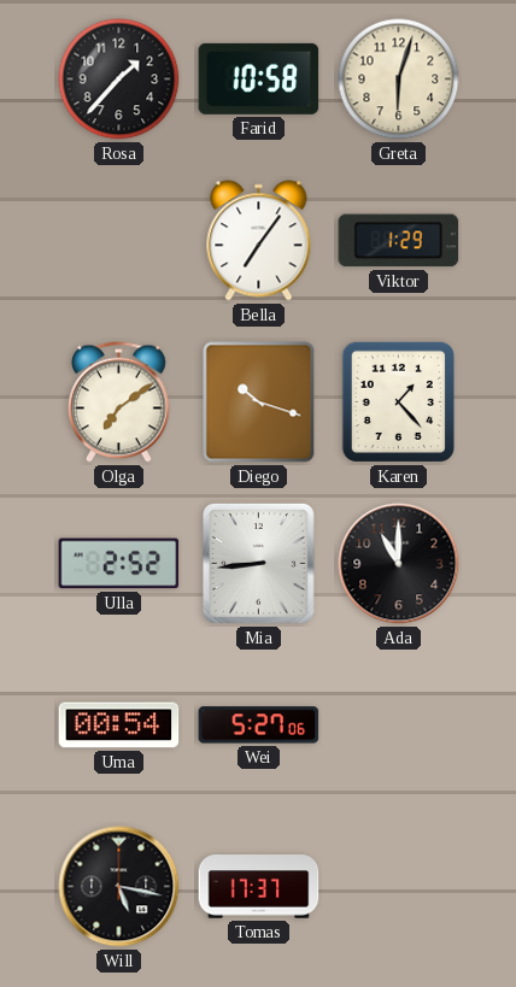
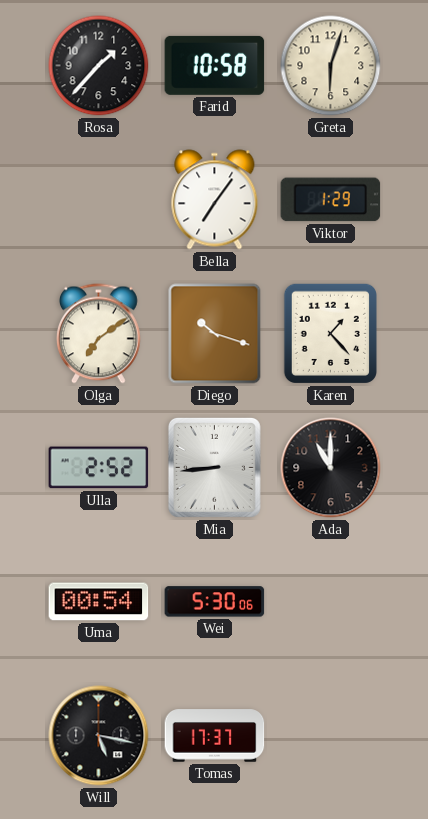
Wei: 5:27 -> 5:30
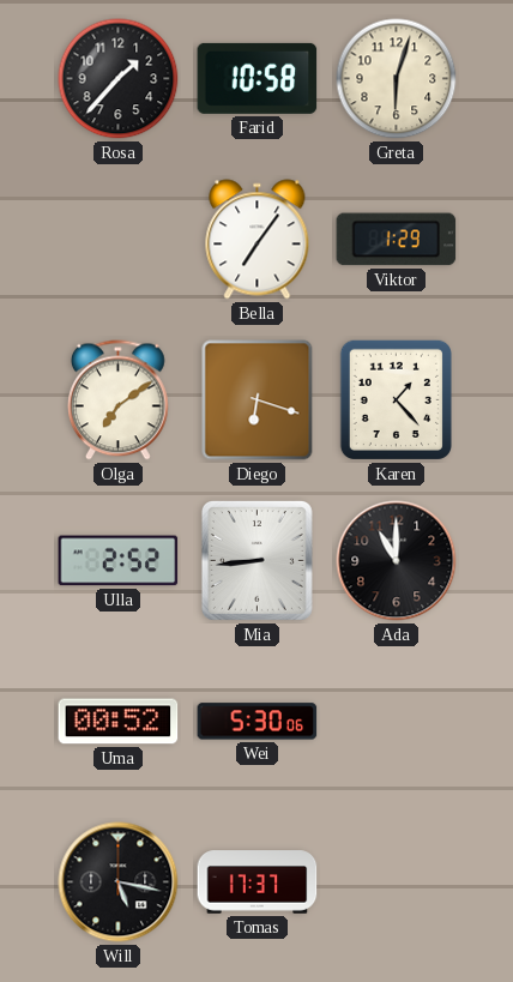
Diego: 10:18 -> 6:18
Uma: 00:54 -> 00:52
